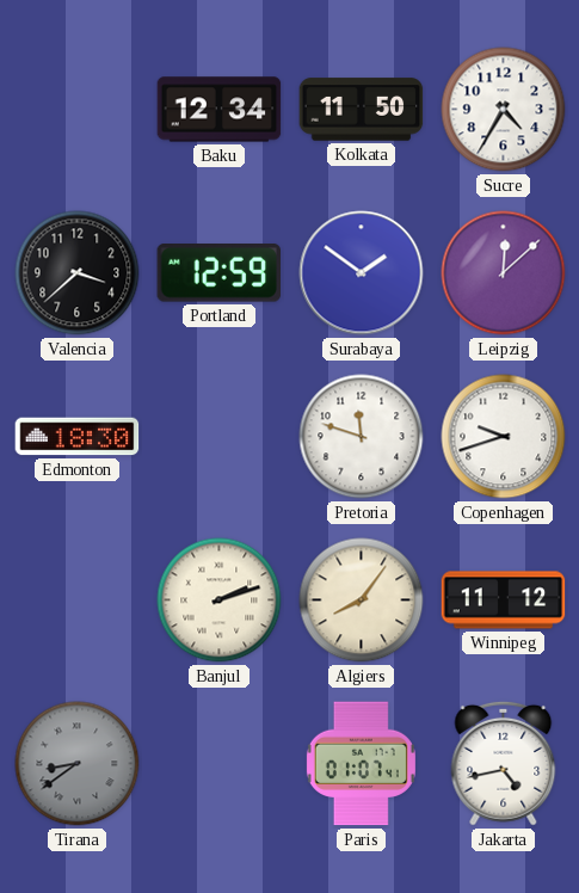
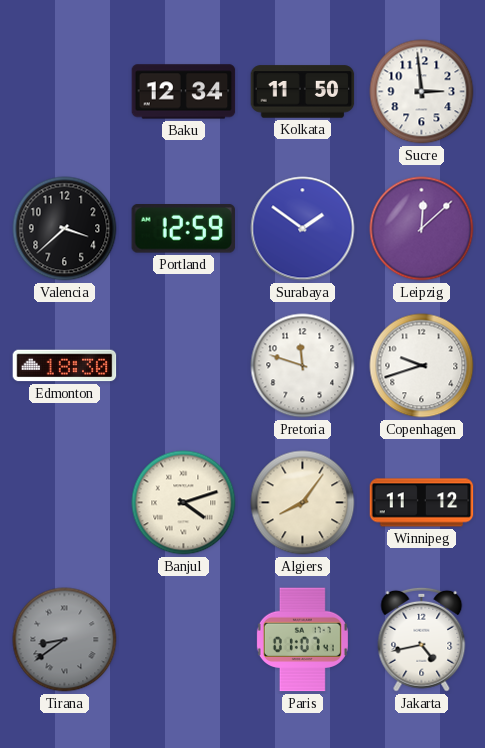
Sucre: 4:35 -> 2:59
Banjul: 2:12 -> 4:12
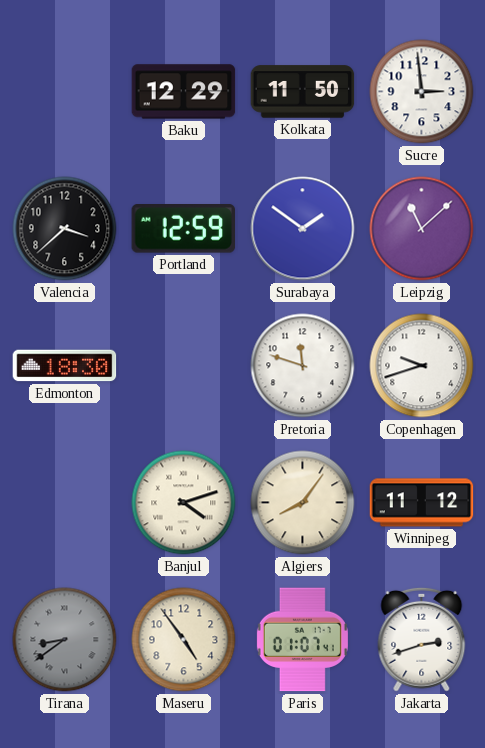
Baku: 12:34 -> 12:29
Leipzig: 12:08 -> 11:08
Maseru: none -> 4:54
Jakarta: 4:43 -> 2:42
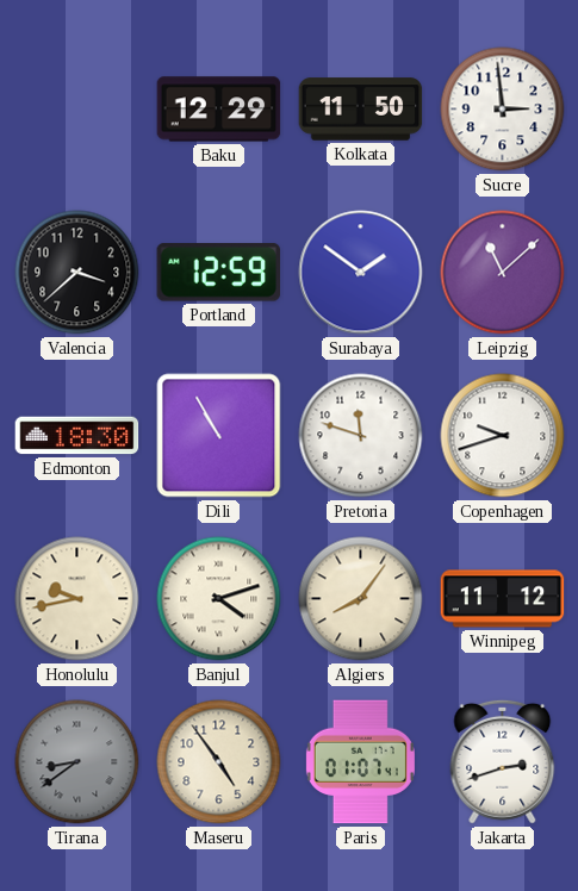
Dili: none -> 10:55
Honolulu: none -> 9:43
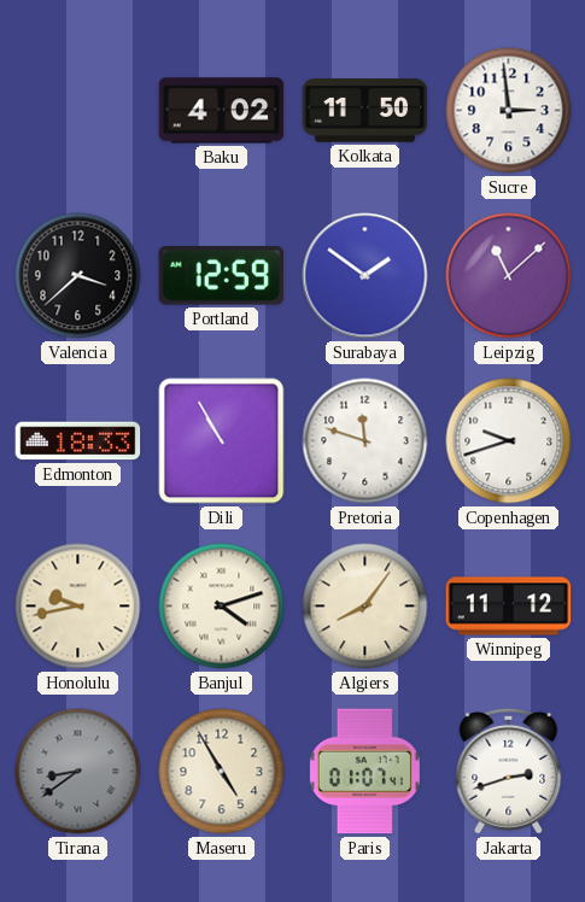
Baku: 12:29 -> 4:02
Edmonton: 18:30 -> 18:33
Maseru: 4:54 -> 4:55
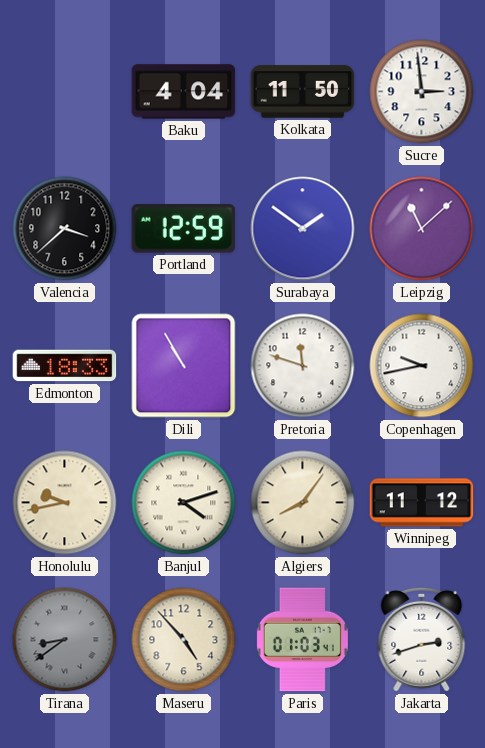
Baku: 4:02 -> 4:04
Copenhagen: 9:42 -> 9:43
Maseru: 4:55 -> 4:53
Paris: 01:07 -> 01:03
